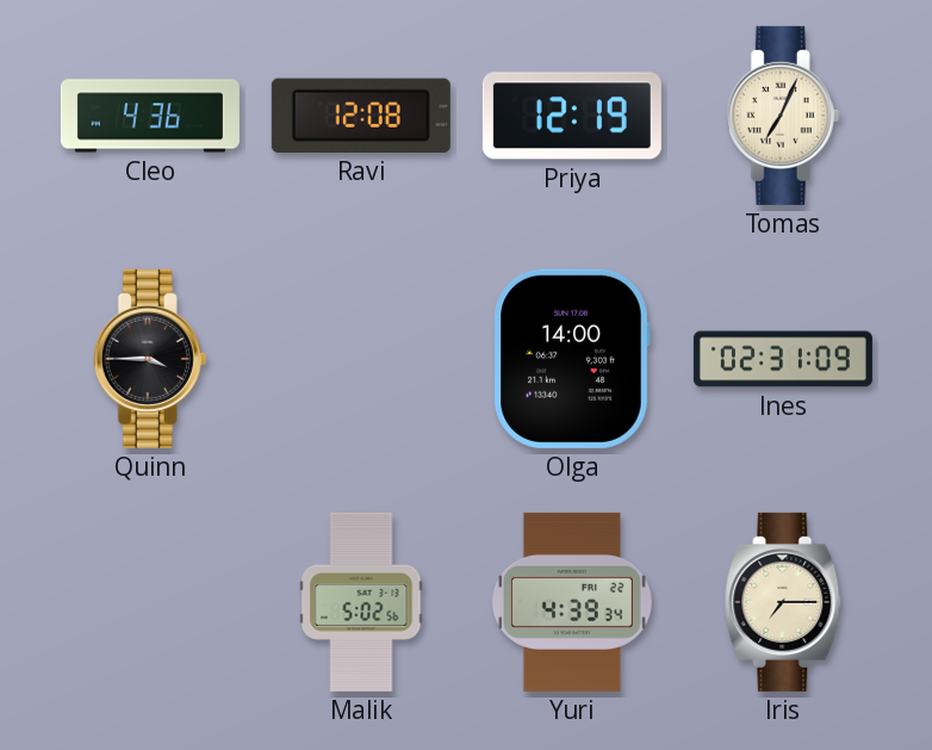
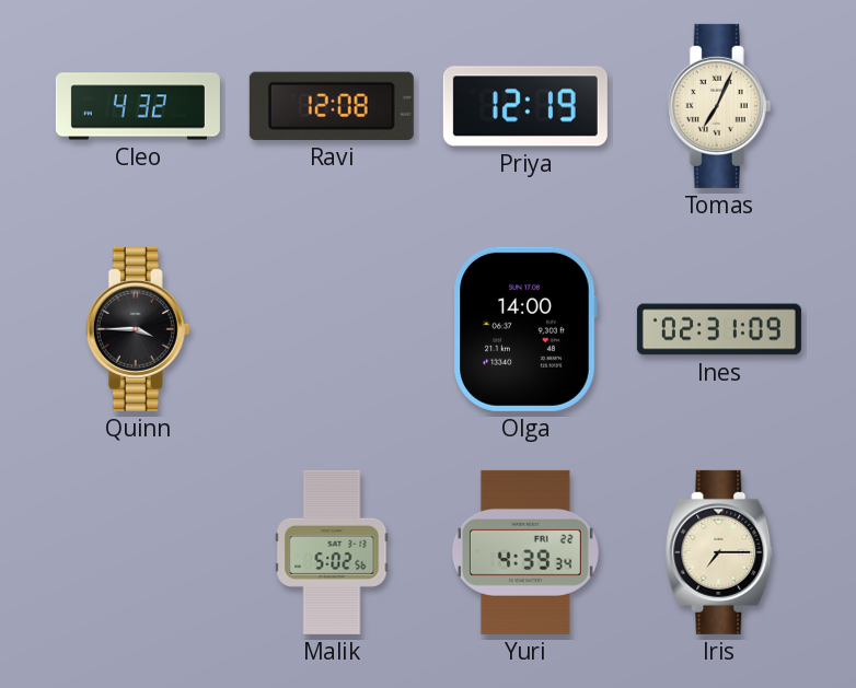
Cleo: 4:36 -> 4:32
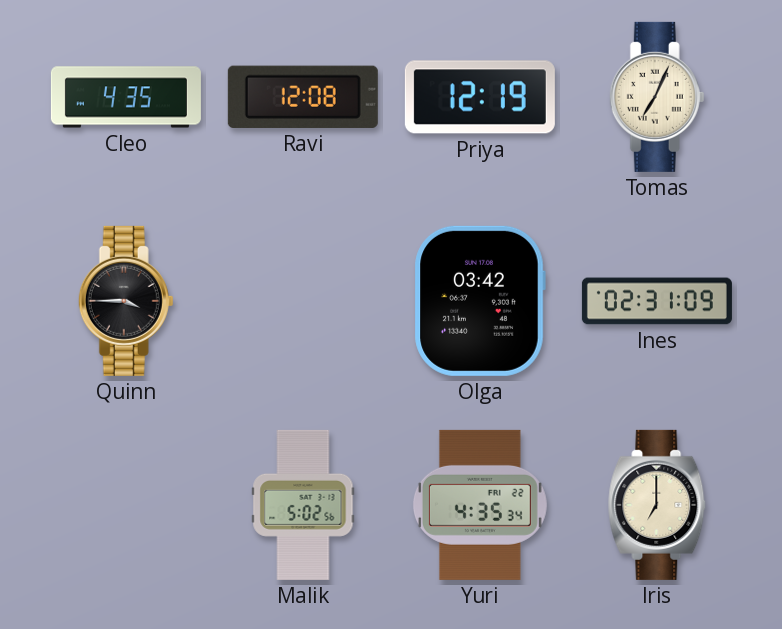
Cleo: 4:32 -> 4:35
Olga: 14:00 -> 03:42
Yuri: 4:39 -> 4:35
Iris: 7:15 -> 7:00
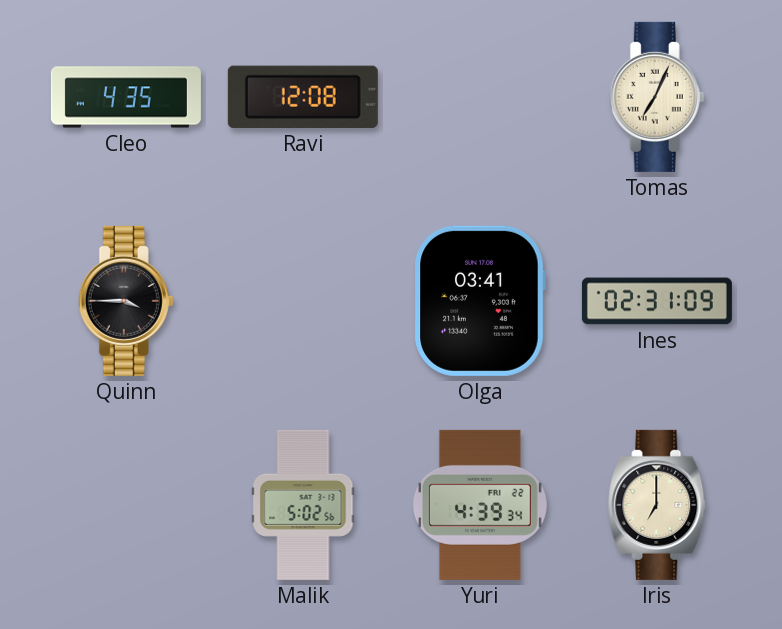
Priya: 12:19 -> none
Olga: 03:42 -> 03:41
Yuri: 4:35 -> 4:39
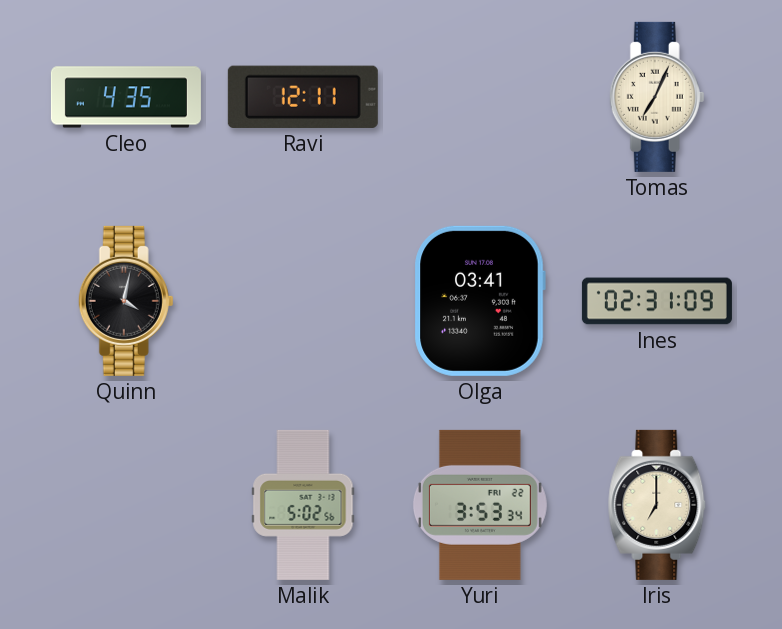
Ravi: 12:08 -> 12:11
Quinn: 3:45 -> 4:02
Yuri: 4:39 -> 3:53
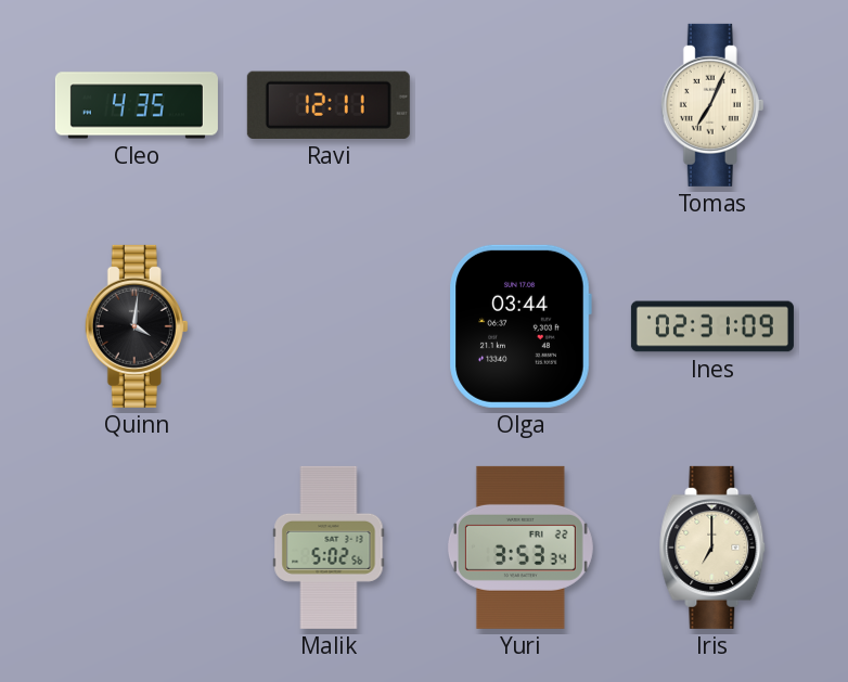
Quinn: 4:02 -> 4:01
Olga: 03:41 -> 03:44
